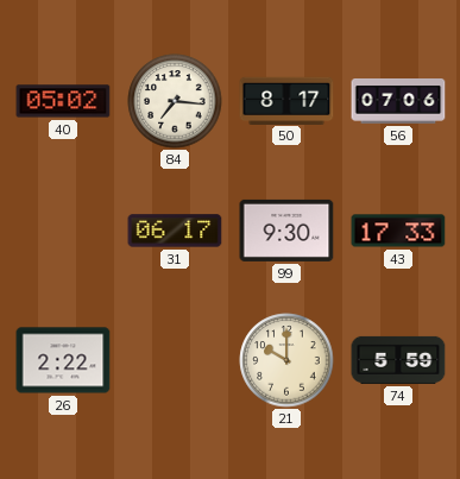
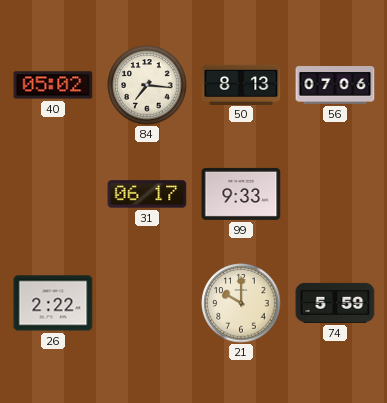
50: 8:17 -> 8:13
99: 9:30 -> 9:33
43: 17:33 -> none
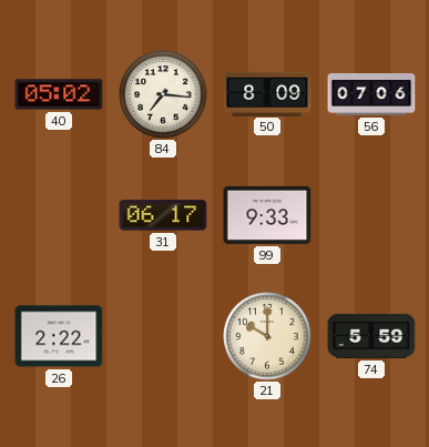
50: 8:13 -> 8:09
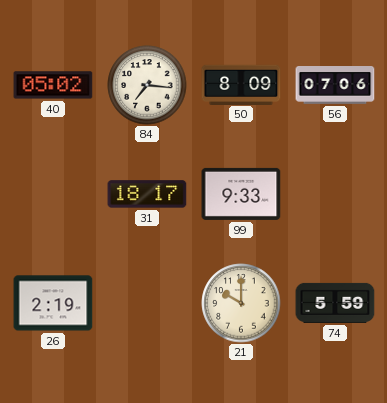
31: 06:17 -> 18:17
26: 2:22 -> 2:19
